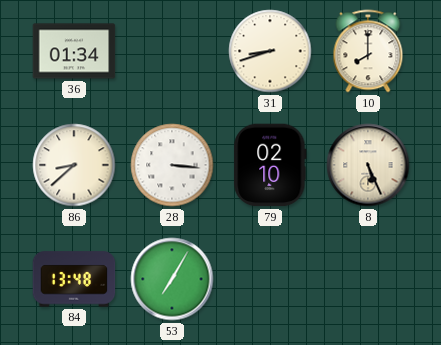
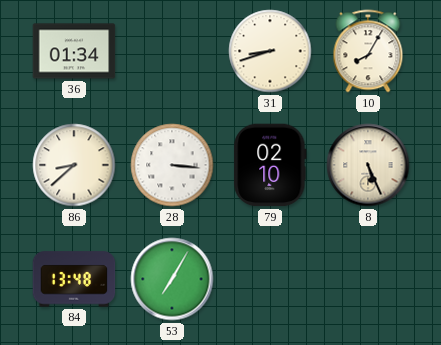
10: 8:00 -> 8:05
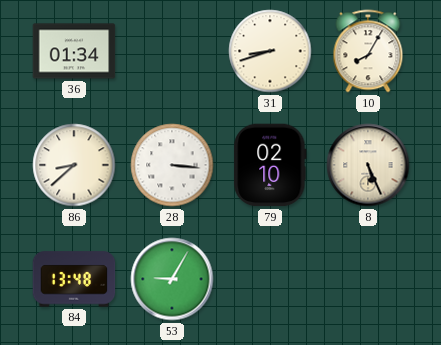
53: 7:05 -> 9:05
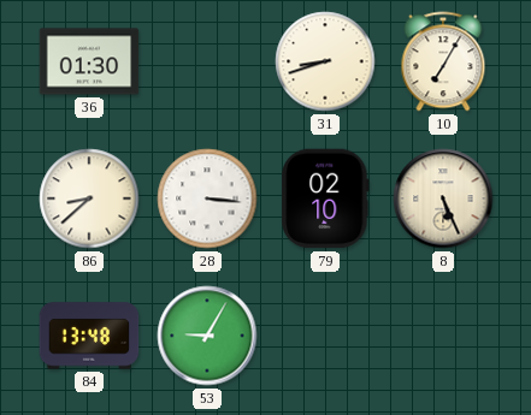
36: 01:34 -> 01:30
10: 8:05 -> 7:05
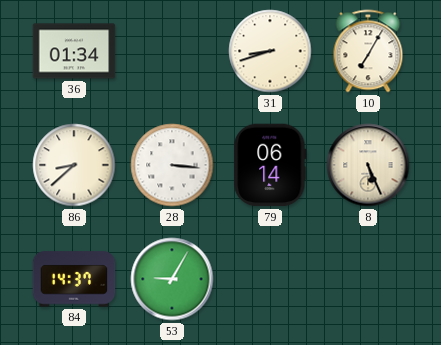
36: 01:30 -> 01:34
79: 02:10 -> 06:14
84: 13:48 -> 14:37
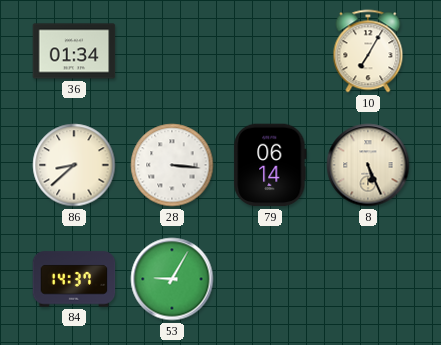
31: 8:42 -> none
